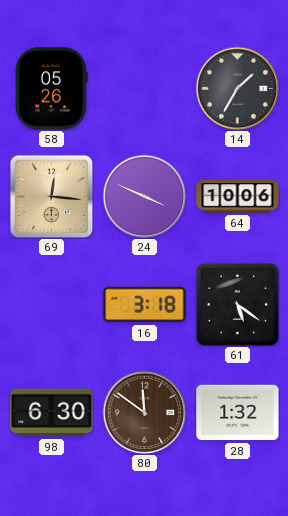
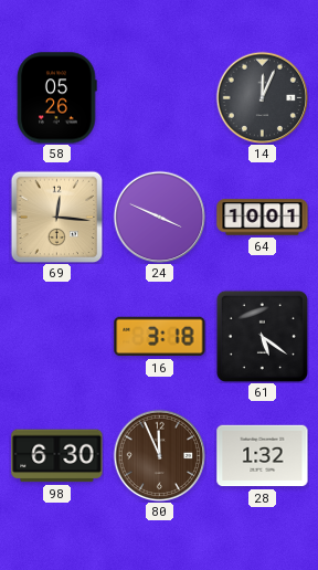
14: 1:35 -> 12:04
64: 10:06 -> 10:01
80: 11:51 -> 11:56
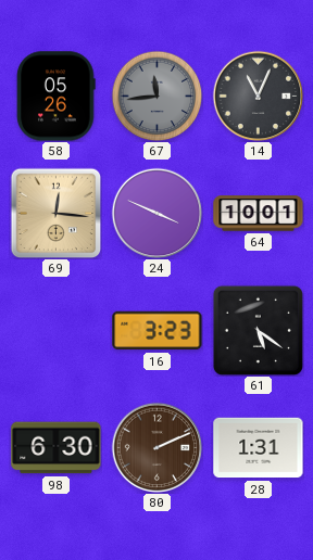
67: none -> 11:44
14: 12:04 -> 11:04
16: 3:18 -> 3:23
80: 11:56 -> 2:11
28: 1:32 -> 1:31
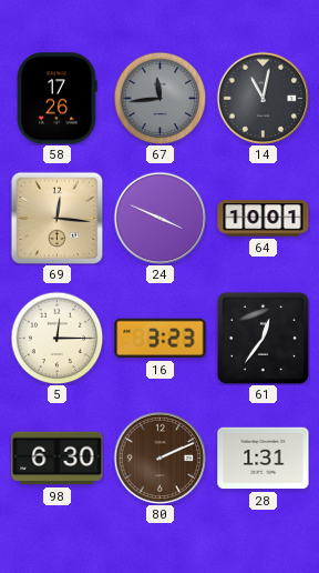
58: 05:26 -> 17:26
14: 11:04 -> 11:02
5: none -> 12:15
61: 5:21 -> 12:36
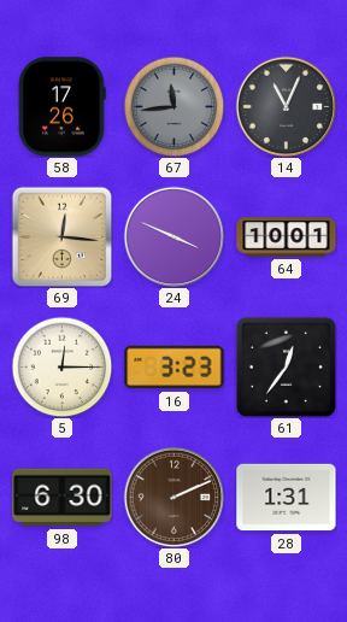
14: 11:02 -> 11:04
